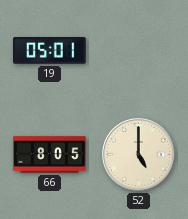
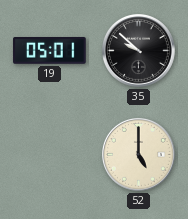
35: none -> 9:52
66: 8:05 -> none
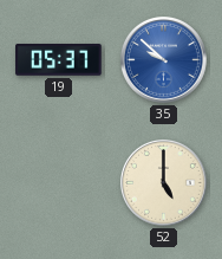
19: 05:01 -> 05:37
35 dial: black -> blue
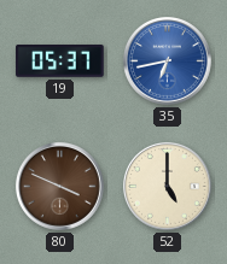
35: 9:52 -> 6:43
80: none -> 3:49
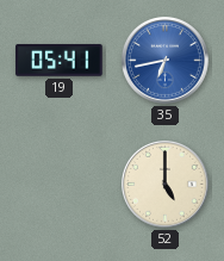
19: 05:37 -> 05:41
80: 3:49 -> none
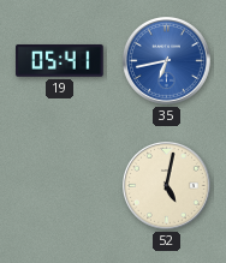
52: 5:00 -> 5:02
